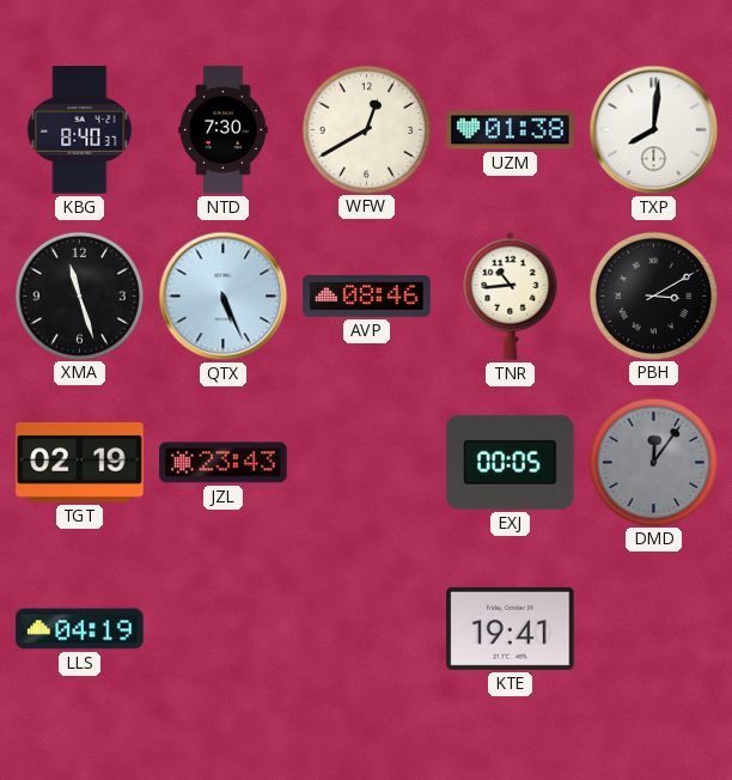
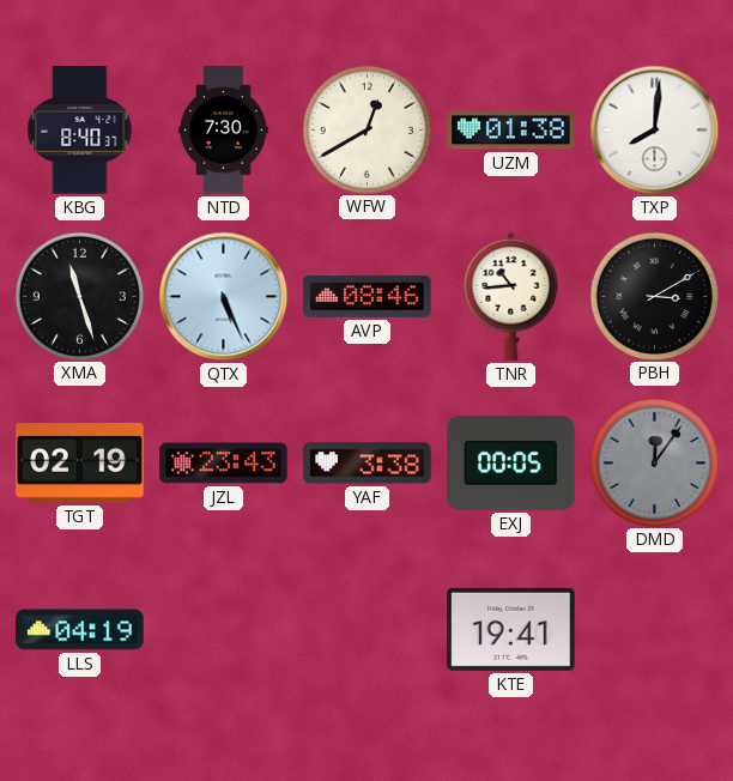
YAF: none -> 3:38
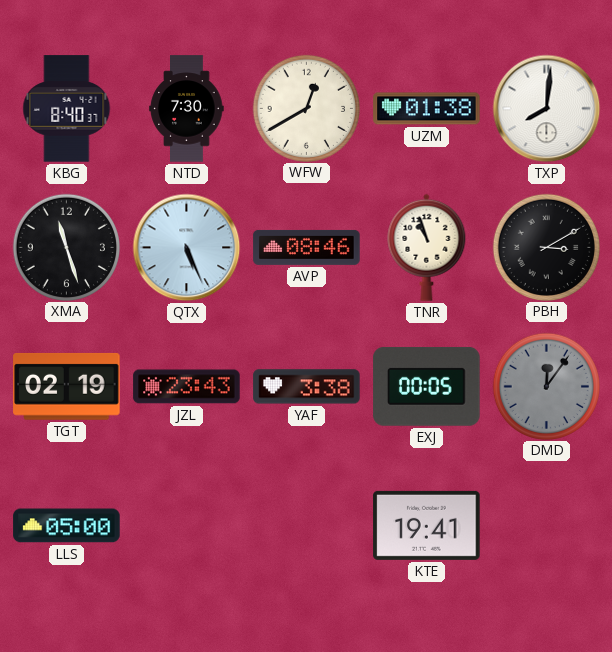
TNR: 10:44 -> 10:57
LLS: 04:19 -> 05:00
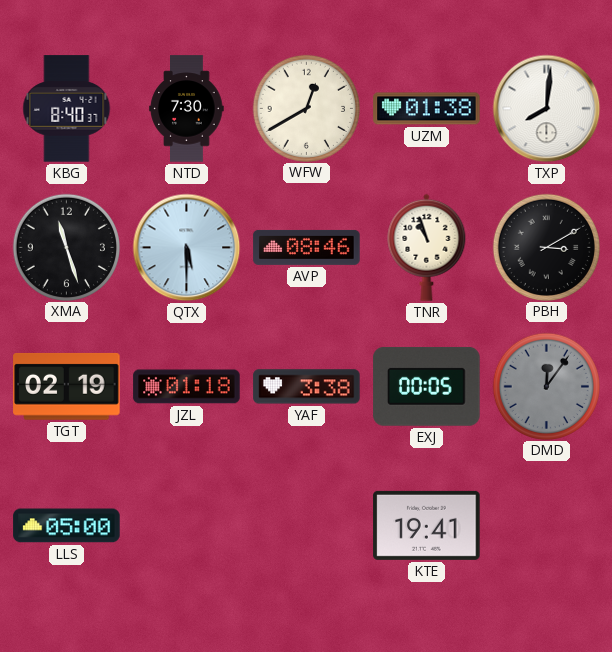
QTX: 5:26 -> 5:30
JZL: 23:43 -> 01:18
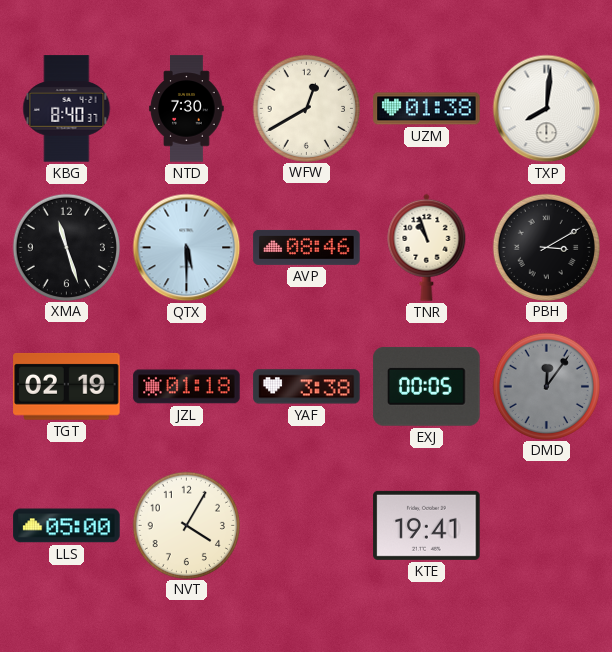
NVT: none -> 4:05
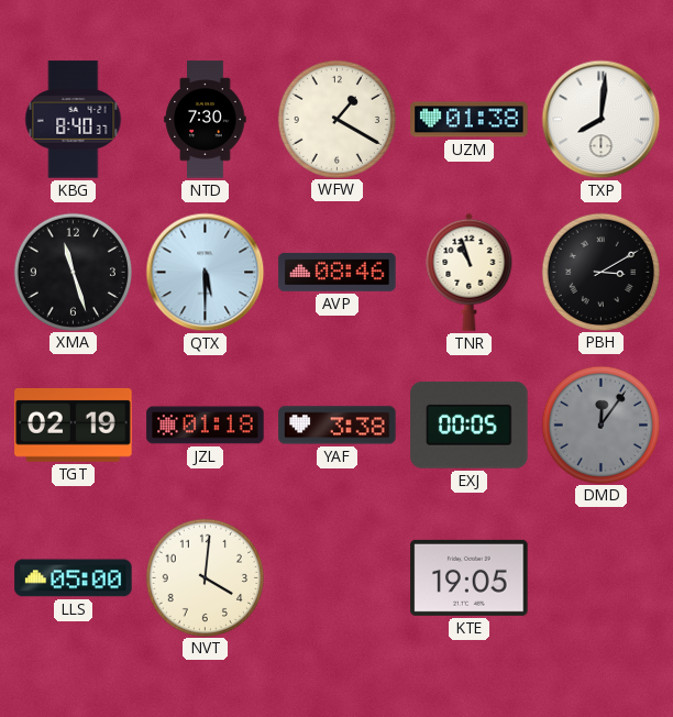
WFW: 12:40 -> 1:20
NVT: 4:05 -> 4:01
KTE: 19:41 -> 19:05
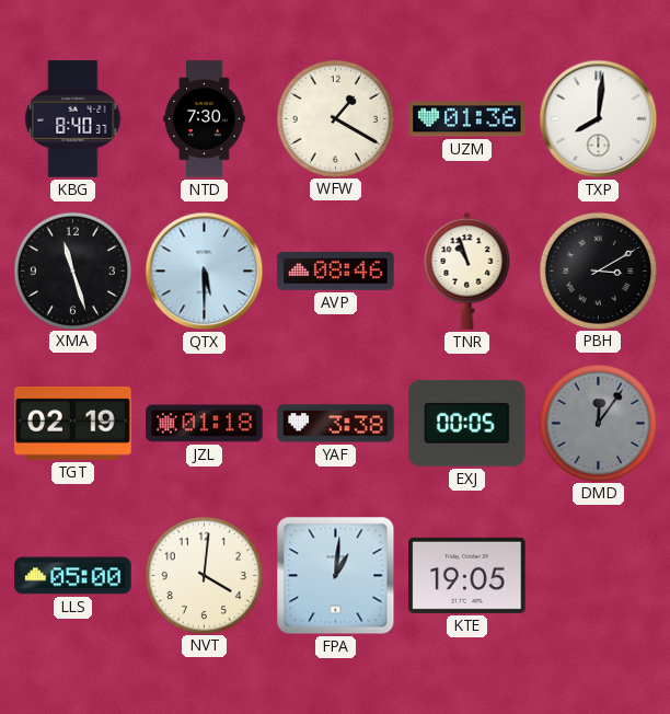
UZM: 01:38 -> 01:36
FPA: none -> 1:01
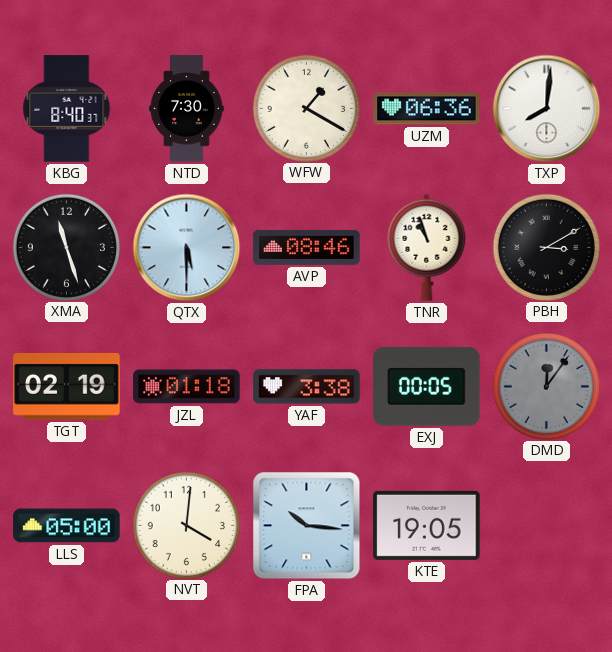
UZM: 01:36 -> 06:36
FPA: 1:01 -> 10:16
